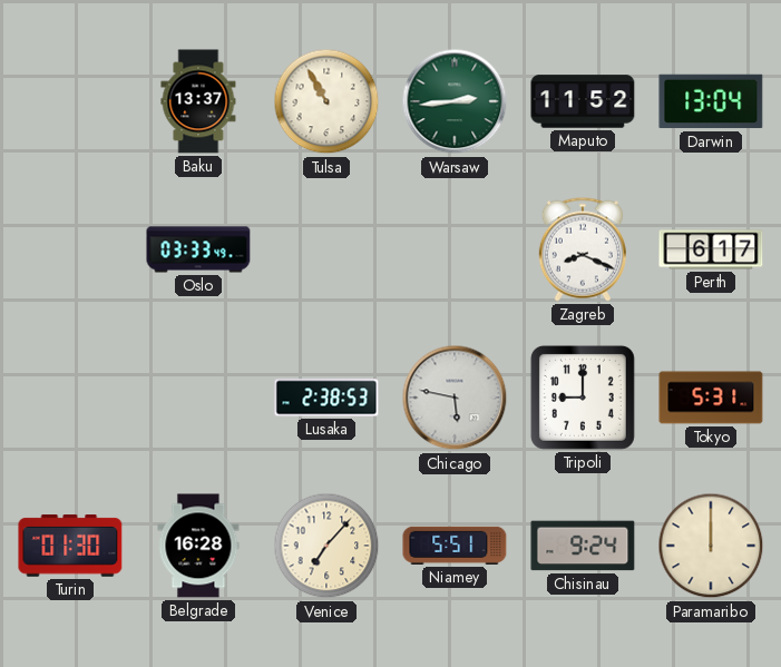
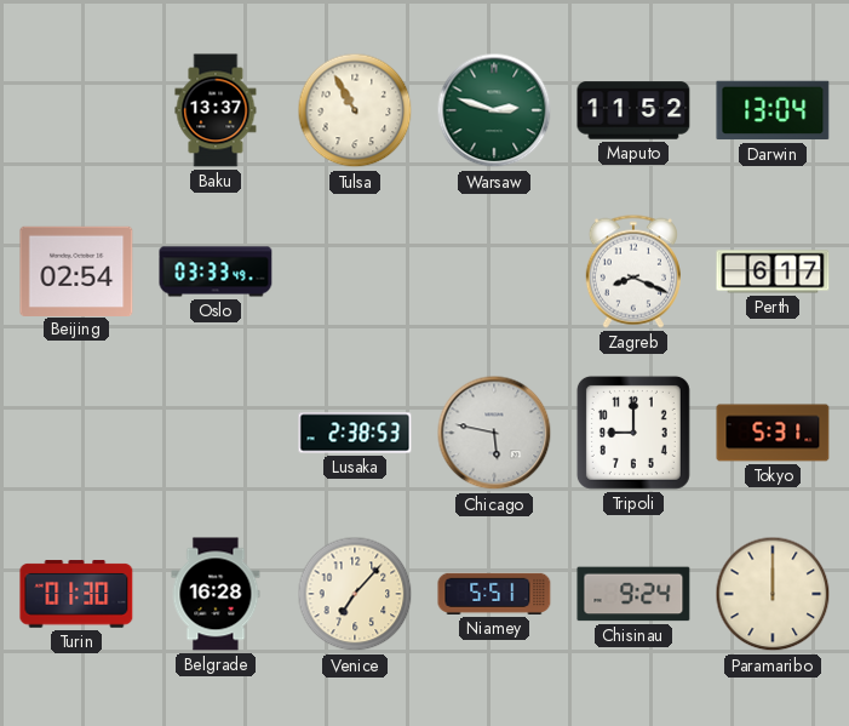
Warsaw: 2:44 -> 2:48
Beijing: none -> 02:54
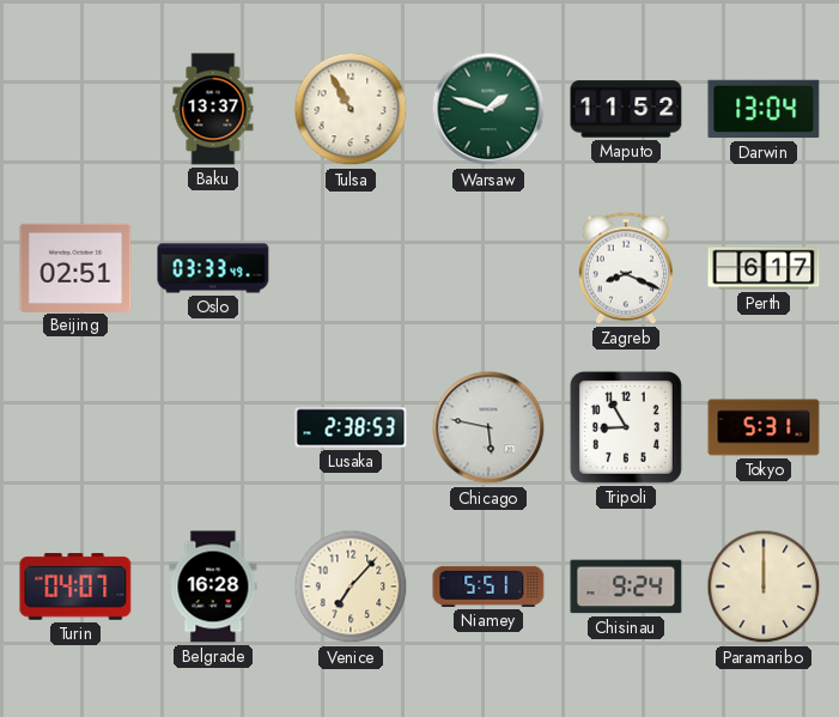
Warsaw: 2:48 -> 1:48
Beijing: 02:54 -> 02:51
Tripoli: 9:00 -> 8:55
Turin: 01:30 -> 04:07
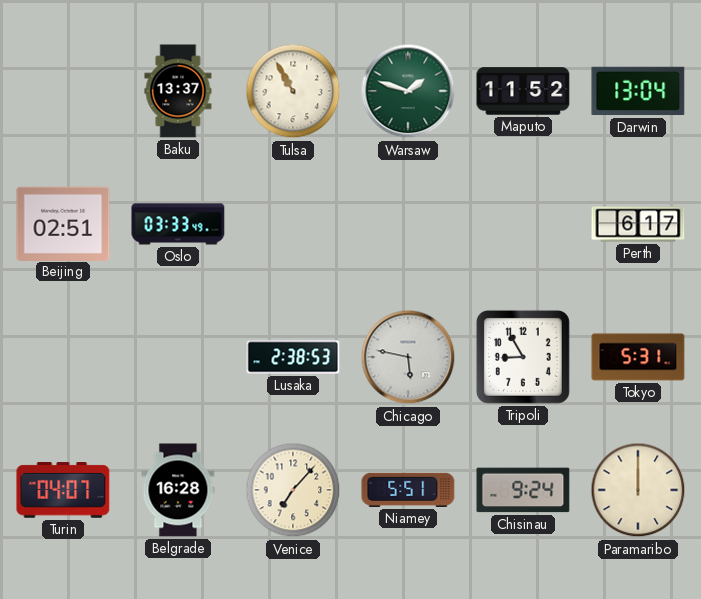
Zagreb: 8:19 -> none
